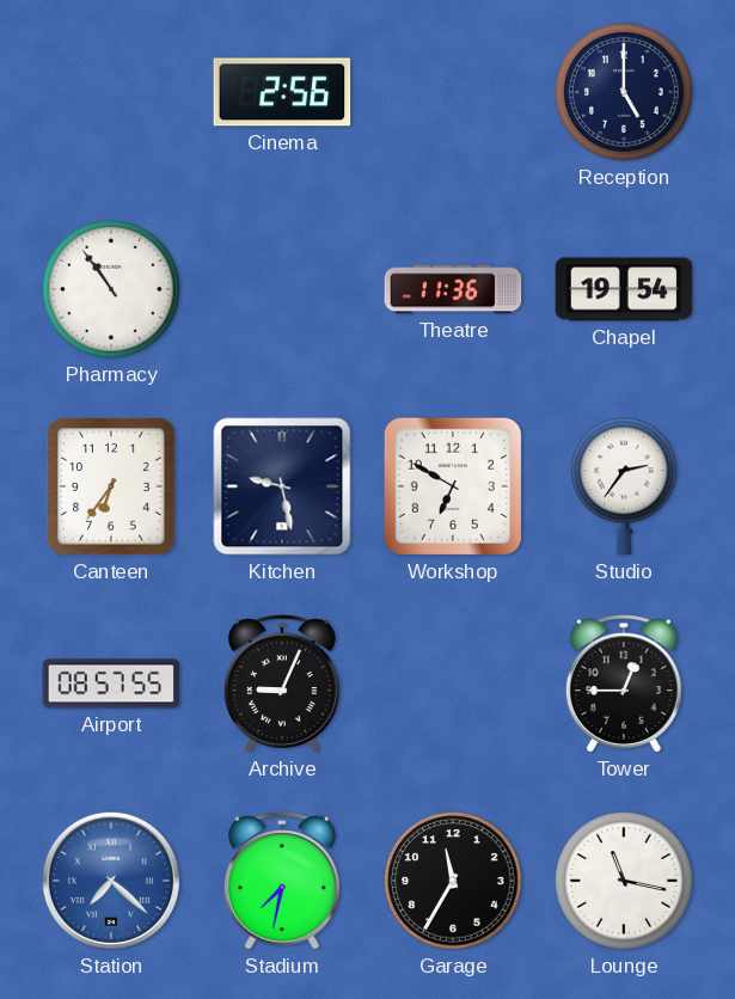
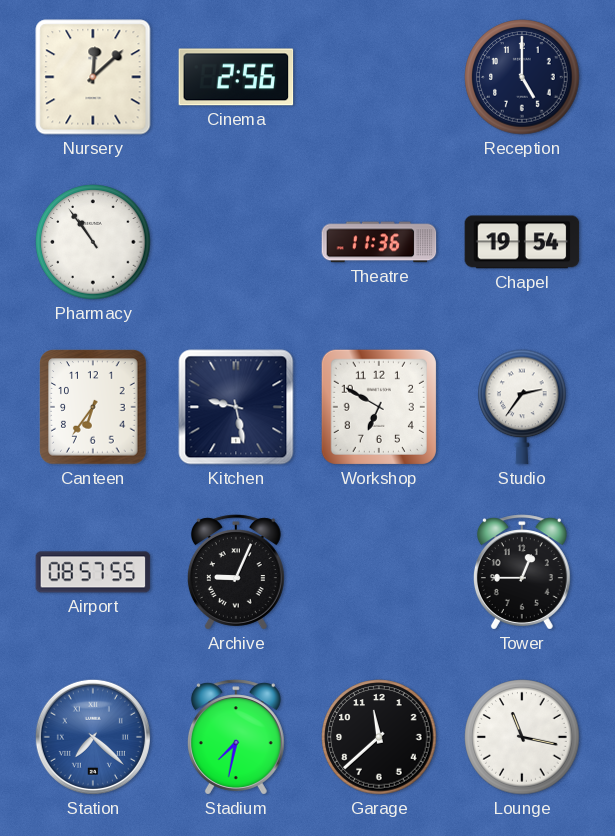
Nursery: none -> 12:08
Garage: 11:35 -> 11:38
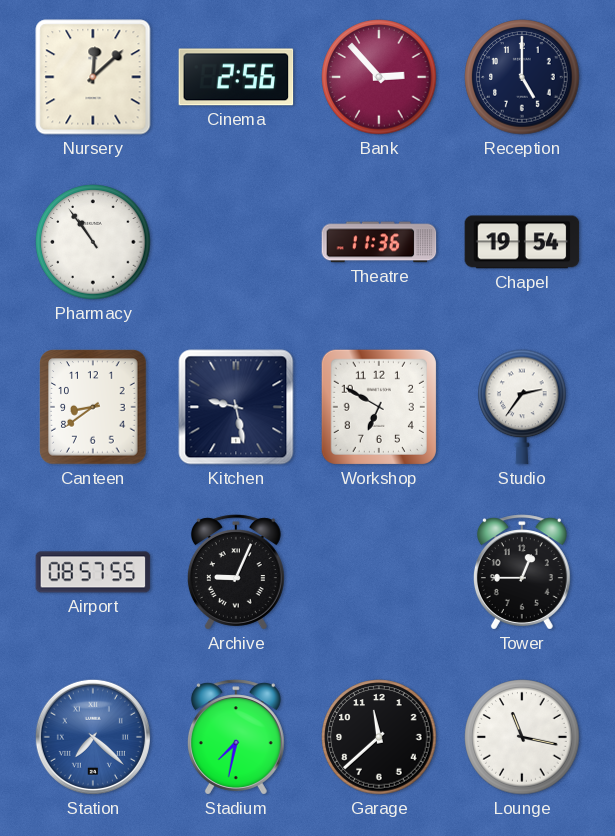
Bank: none -> 2:53
Canteen: 6:36 -> 8:39
